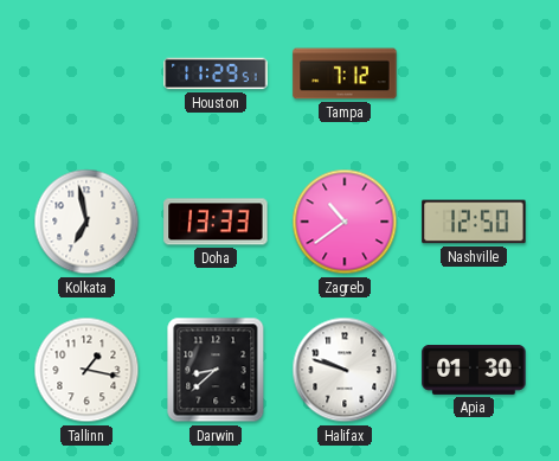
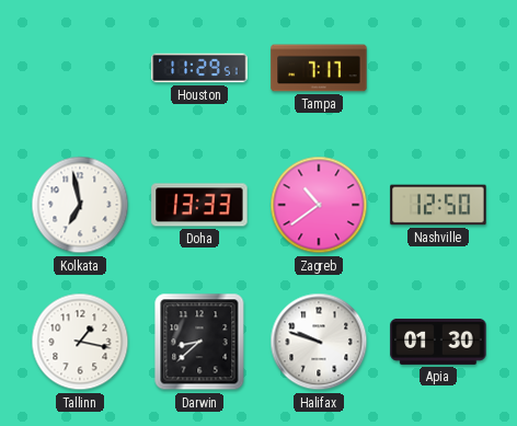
Tampa: 7:12 -> 7:17
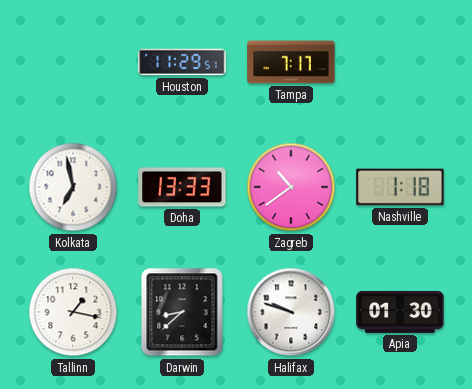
Nashville: 12:50 -> 1:18
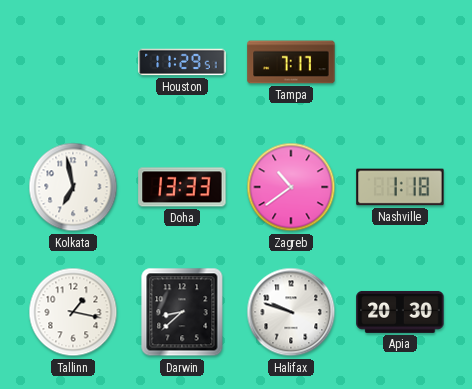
Apia: 01:30 -> 20:30
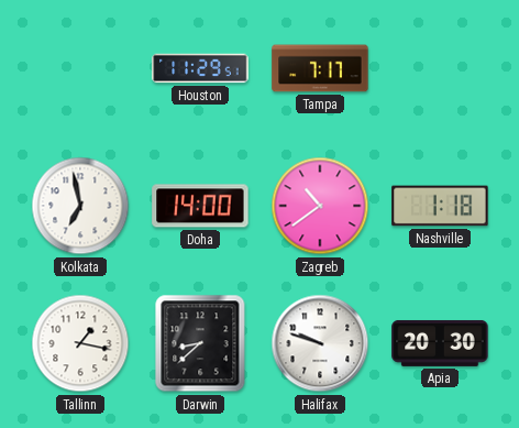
Doha: 13:33 -> 14:00
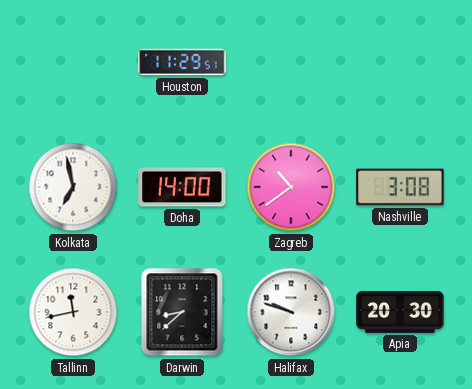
Tampa: 7:17 -> none
Nashville: 1:18 -> 3:08
Tallinn: 1:17 -> 11:43
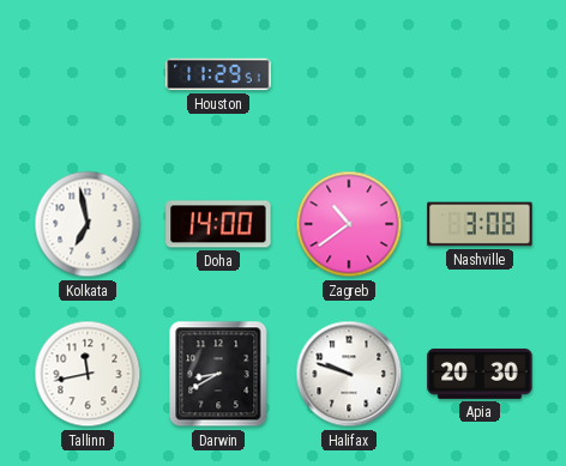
Darwin: 8:38 -> 8:40
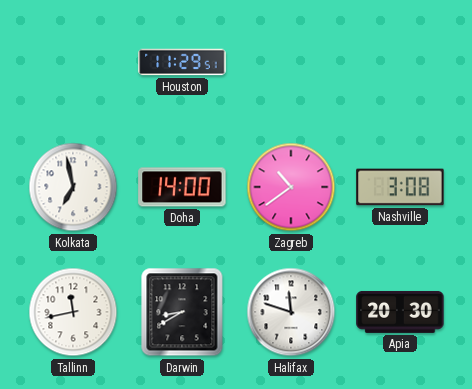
Halifax: 9:48 -> 11:48
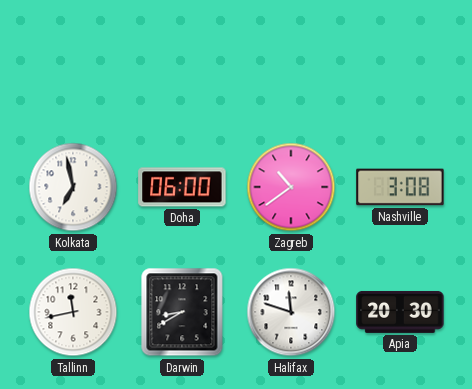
Houston: 11:29 -> none
Doha: 14:00 -> 06:00
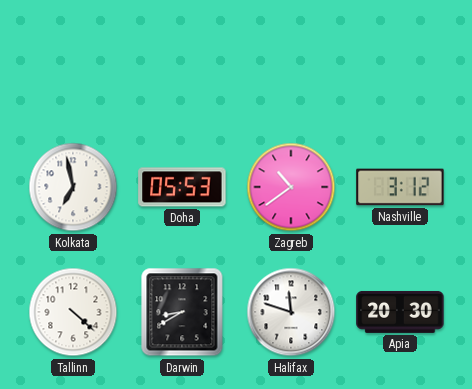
Doha: 06:00 -> 05:53
Nashville: 3:08 -> 3:12
Tallinn: 11:43 -> 4:22
